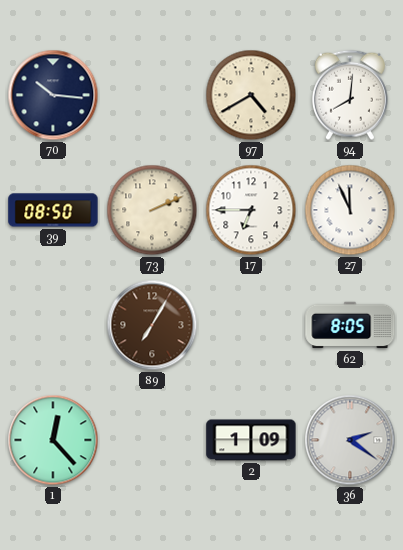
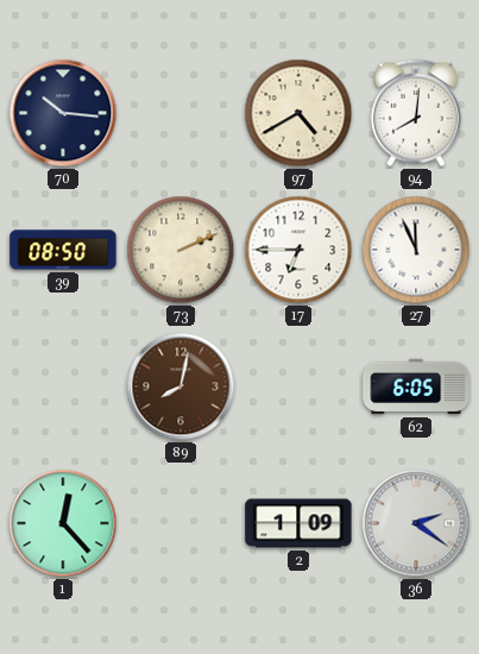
89: 7:05 -> 8:02
62: 8:05 -> 6:05
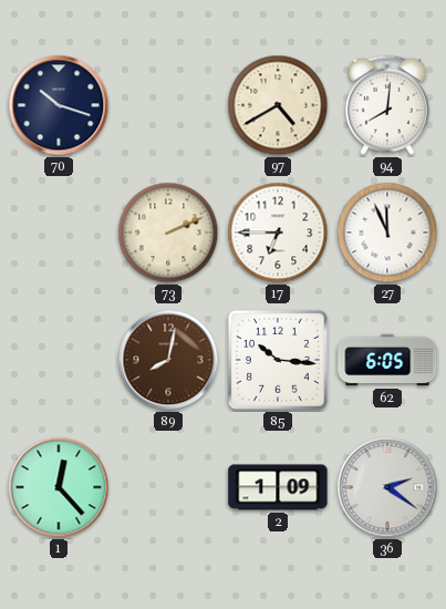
70: 10:16 -> 10:18
39: 08:50 -> none
85: none -> 10:16
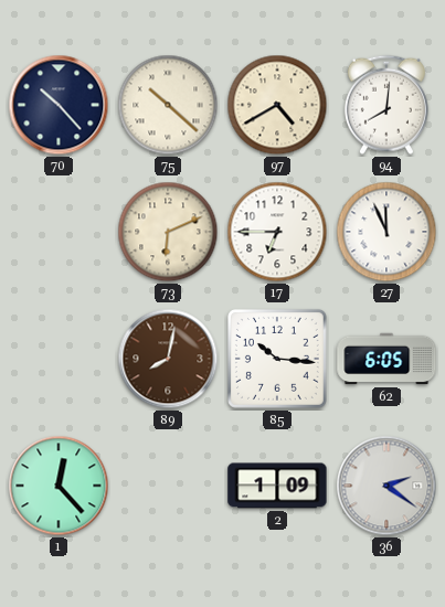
70: 10:18 -> 10:23
75: none -> 10:22
73: 2:11 -> 6:11
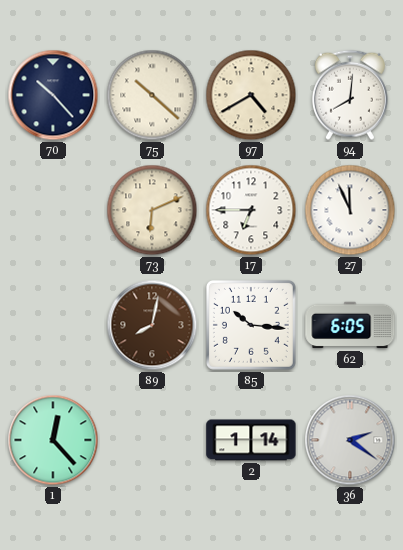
2: 1:09 -> 1:14
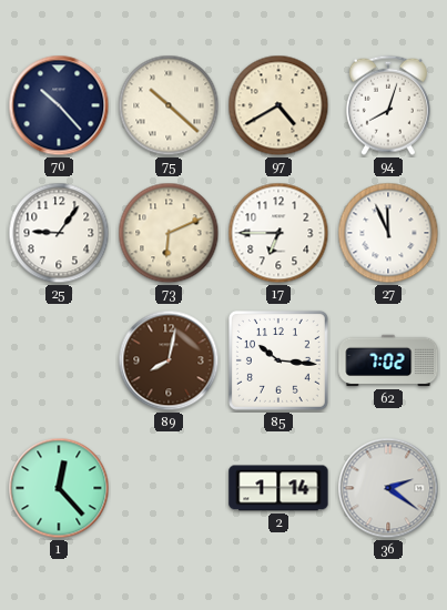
94: 8:01 -> 8:03
25: none -> 9:06
62: 6:05 -> 7:02
